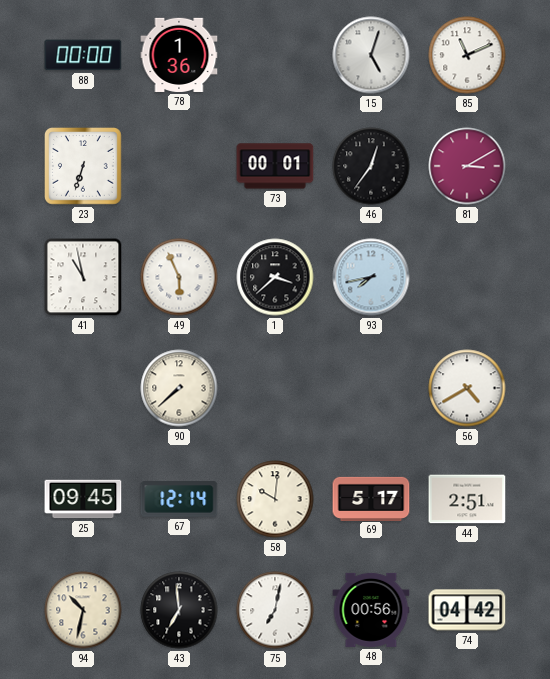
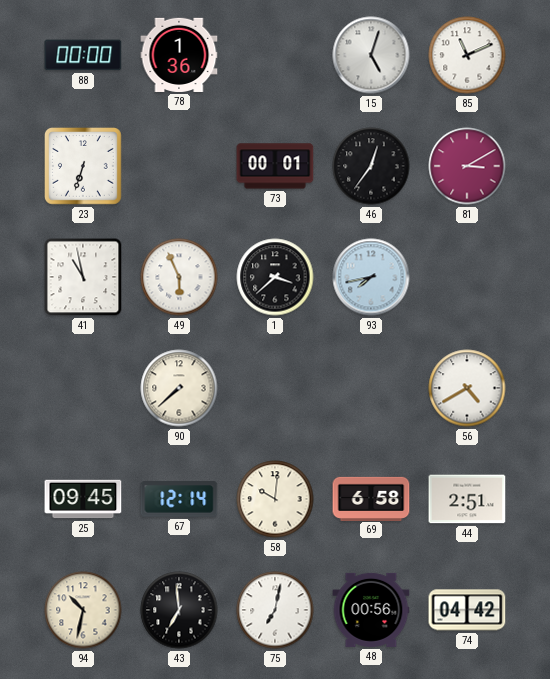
69: 5:17 -> 6:58
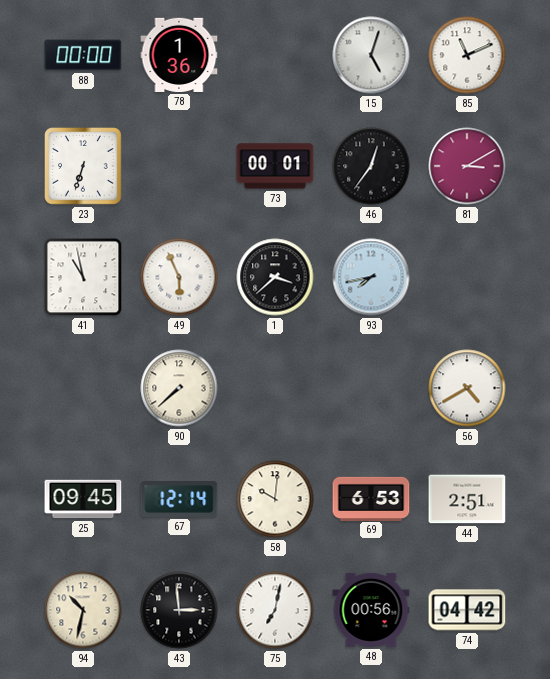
69: 6:58 -> 6:53
43: 6:59 -> 2:59
